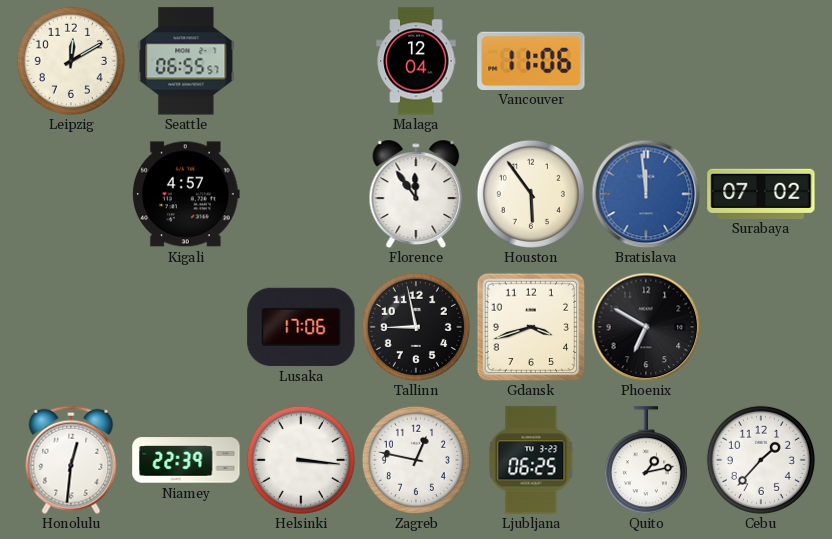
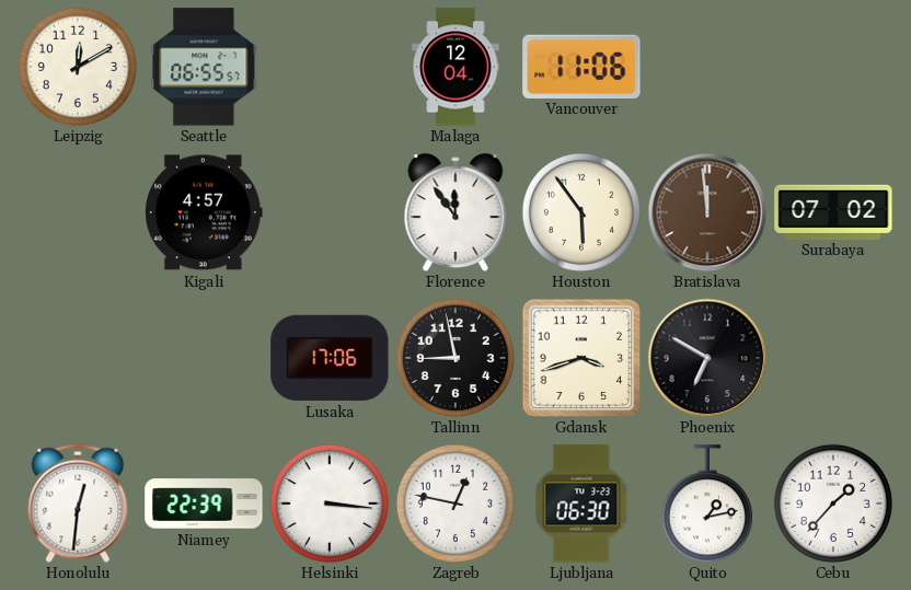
Bratislava dial: blue -> brown
Ljubljana: 06:25 -> 06:30
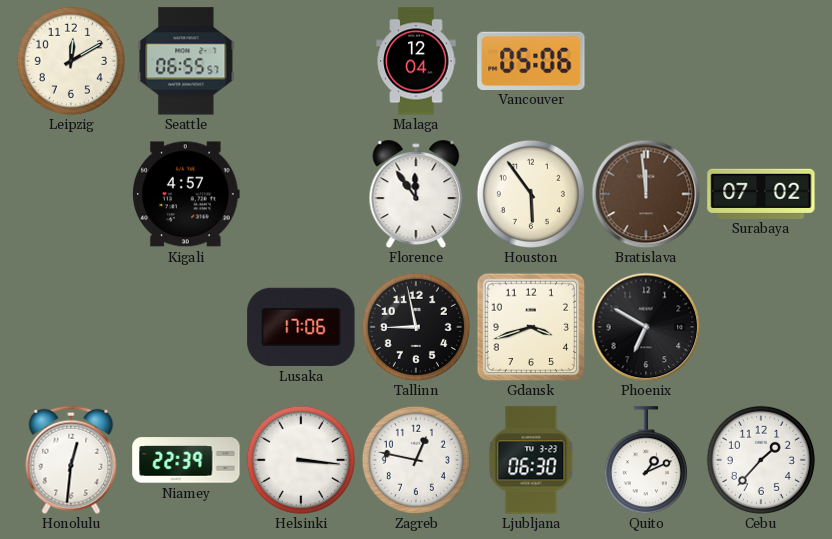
Vancouver: 11:06 -> 05:06
Quito: 1:13 -> 1:11
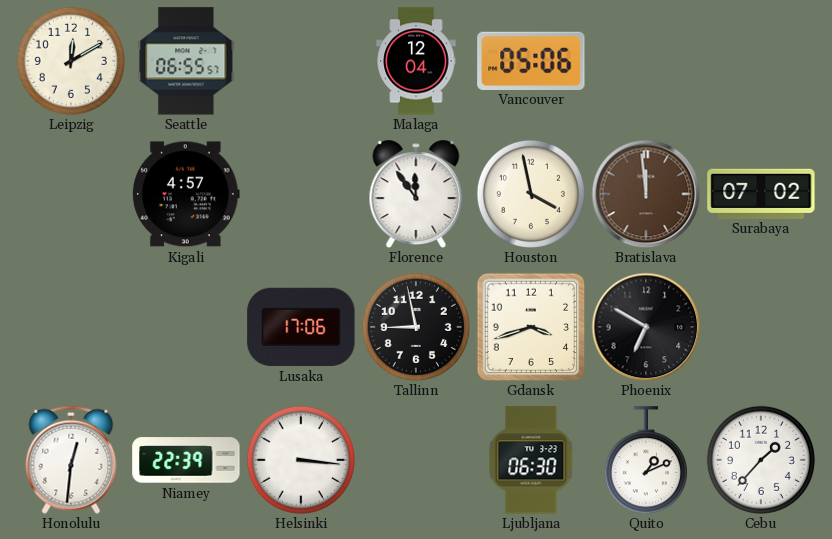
Houston: 5:54 -> 3:58
Zagreb: 12:47 -> none
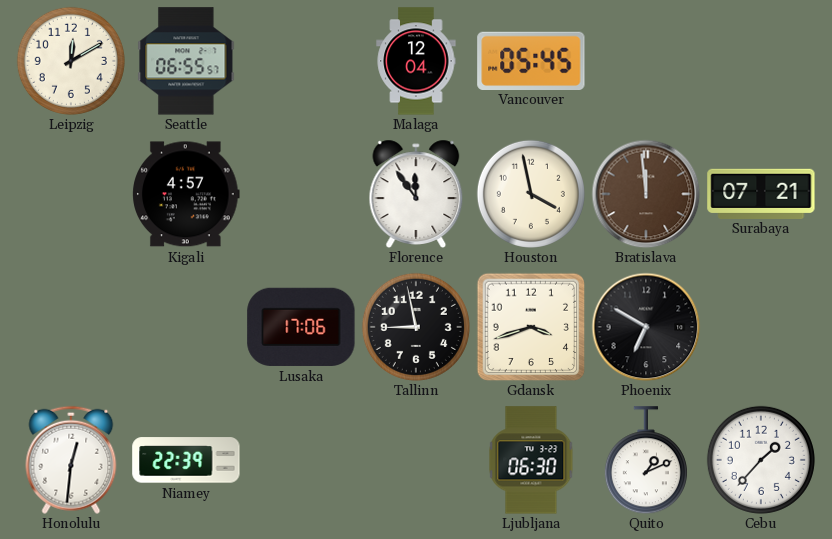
Vancouver: 05:06 -> 05:45
Surabaya: 07:02 -> 07:21
Helsinki: 3:16 -> none
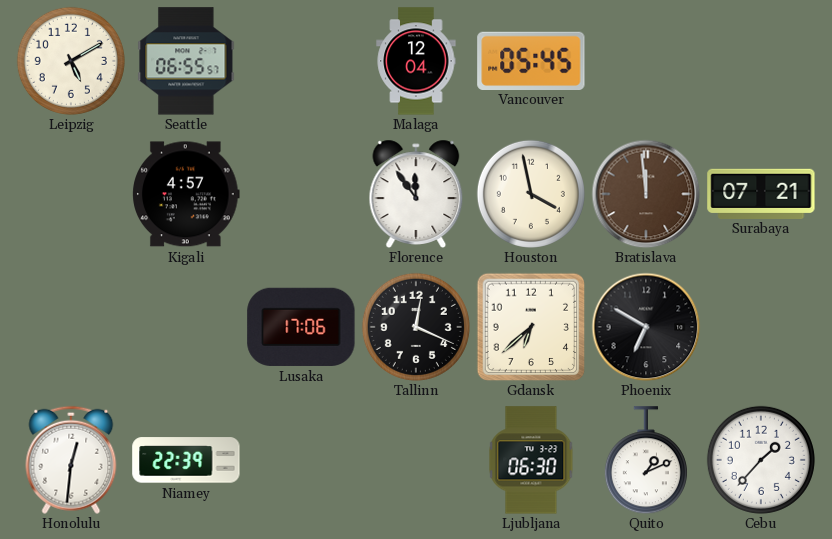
Leipzig: 12:10 -> 5:10
Tallinn: 8:58 -> 12:19
Gdansk: 3:42 -> 6:38
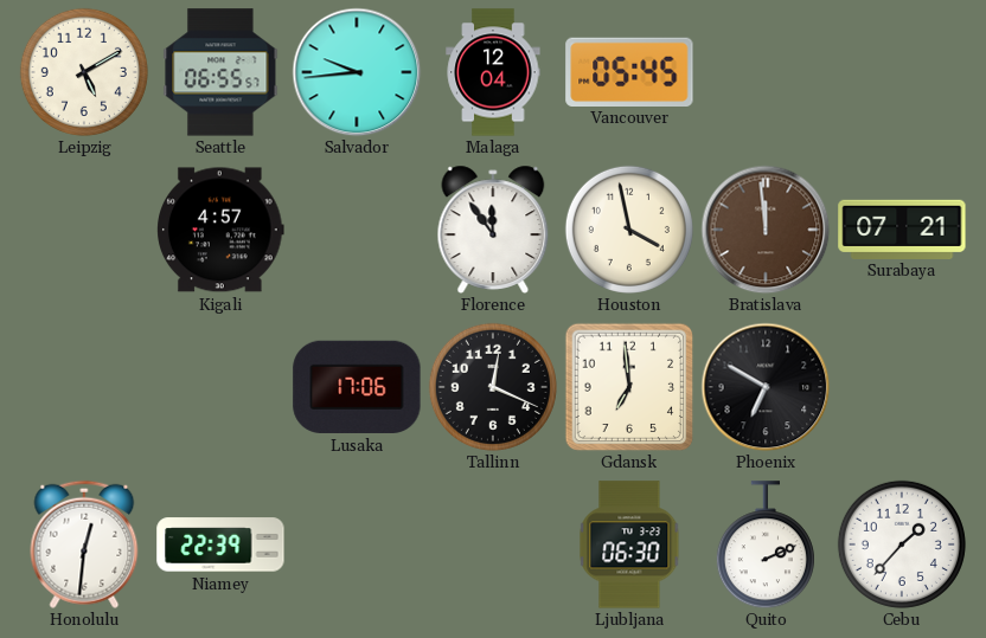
Salvador: none -> 9:44
Gdansk: 6:38 -> 6:59
Quito: 1:11 -> 2:11
